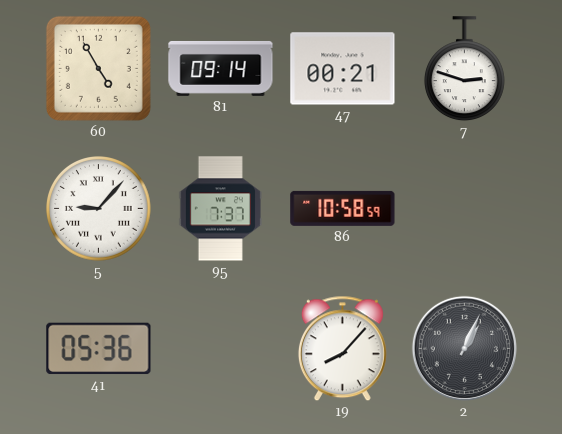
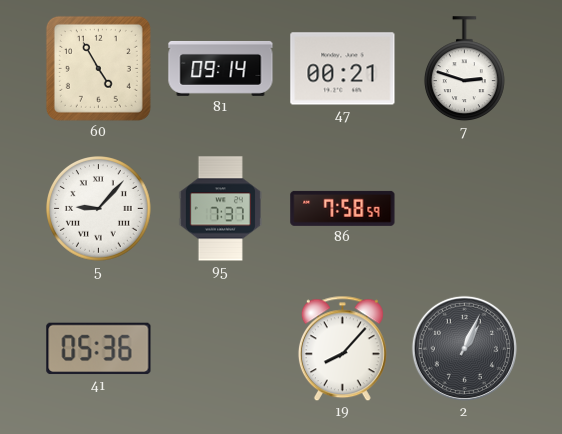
86: 10:58 -> 7:58
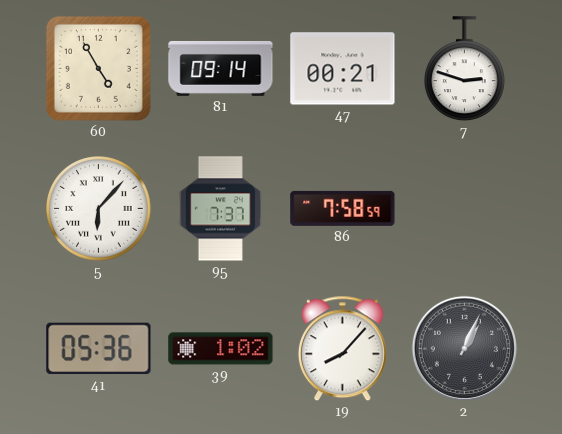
5: 9:07 -> 6:07
39: none -> 1:02
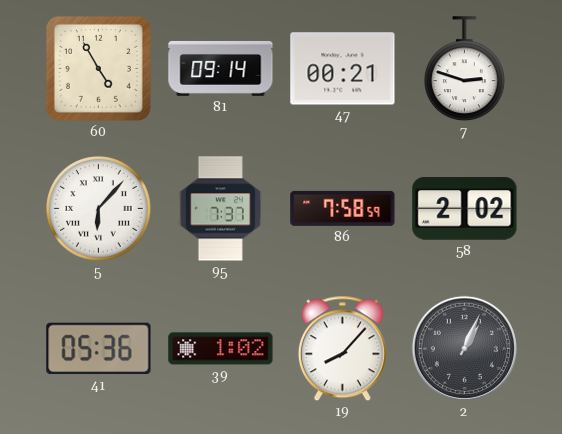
58: none -> 2:02
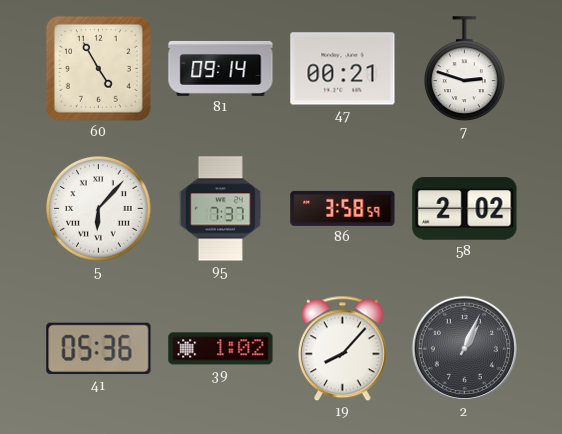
86: 7:58 -> 3:58
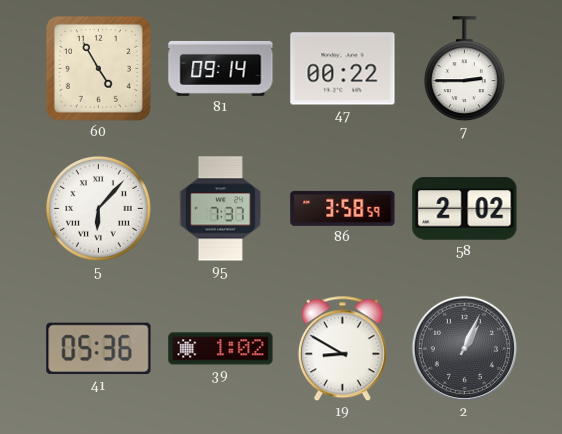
47: 00:21 -> 00:22
7: 2:48 -> 2:45
19: 8:07 -> 8:50
